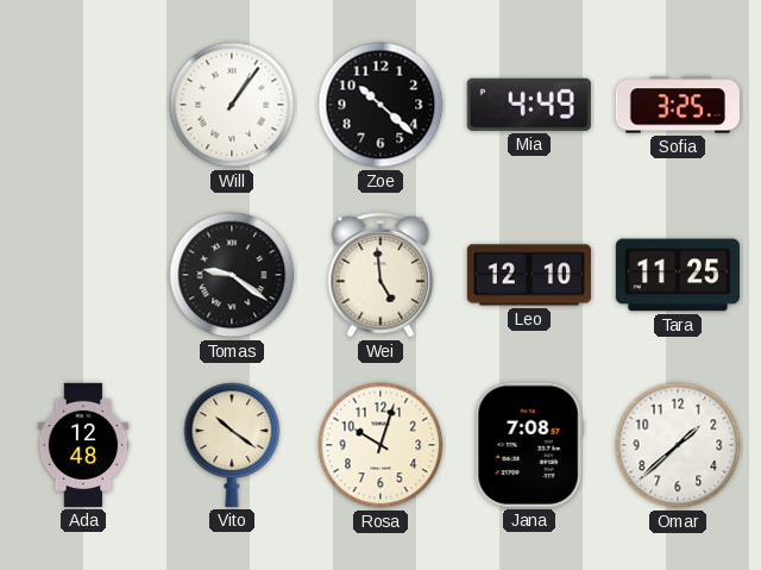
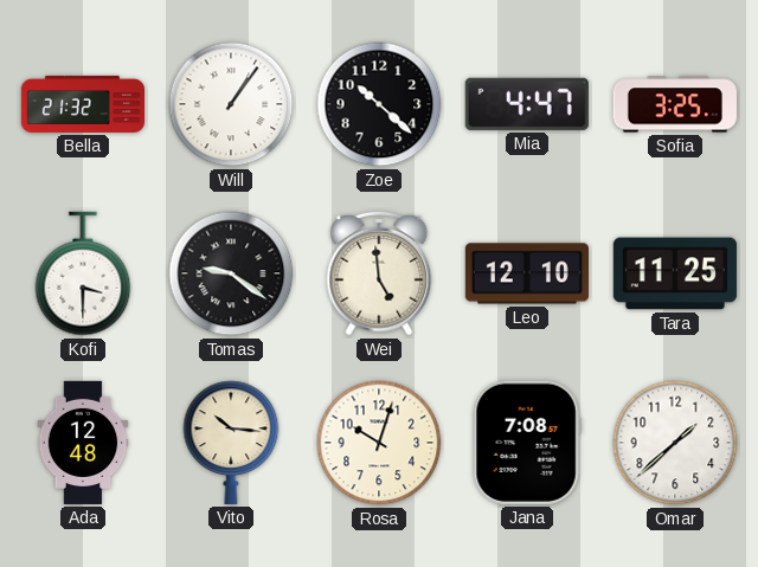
Bella: none -> 21:32
Mia: 4:49 -> 4:47
Kofi: none -> 3:30
Vito: 10:21 -> 10:16
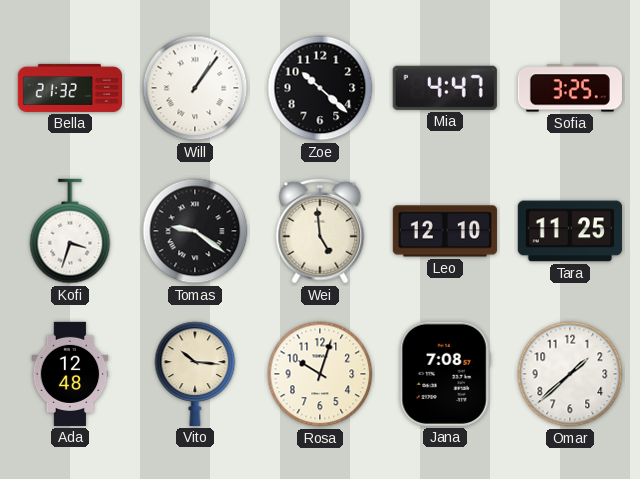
Kofi: 3:30 -> 3:33
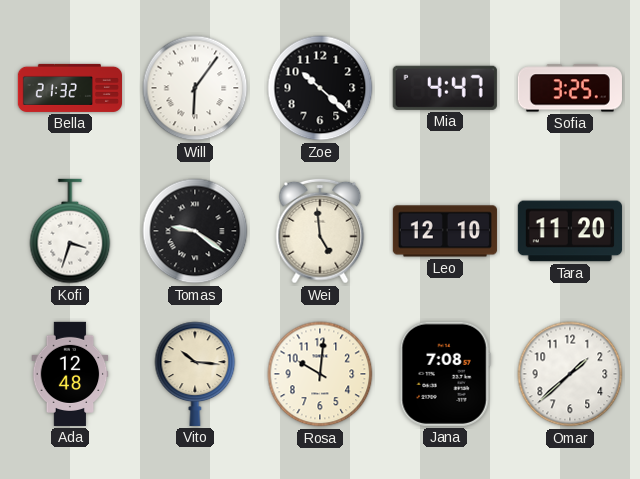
Will: 1:06 -> 6:06
Tara: 11:25 -> 11:20
Rosa: 10:03 -> 10:01
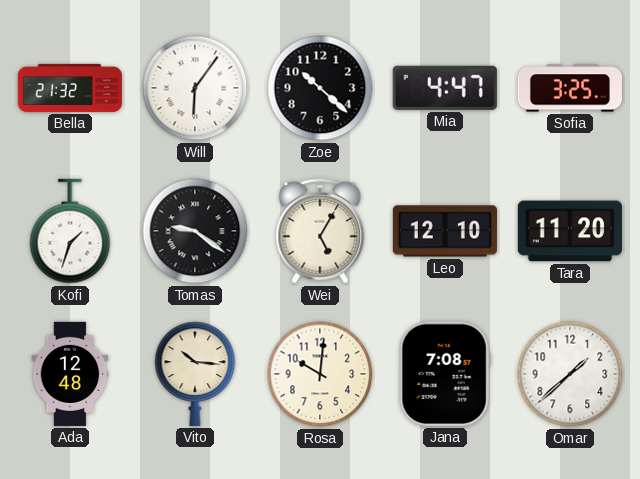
Kofi: 3:33 -> 1:33
Wei: 4:59 -> 5:05
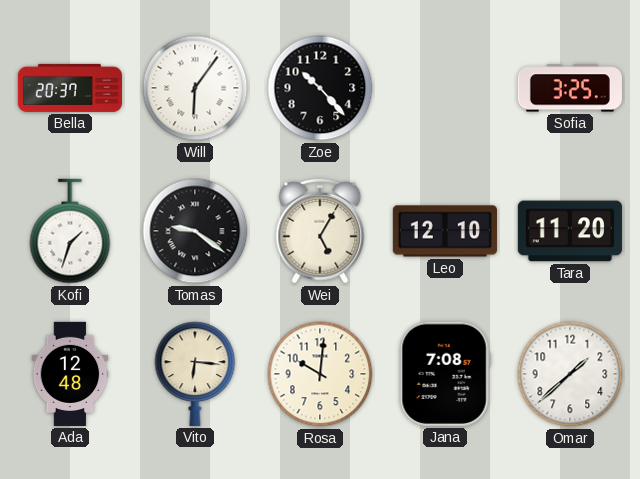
Bella: 21:32 -> 20:37
Zoe: 10:22 -> 10:23
Mia: 4:47 -> none
Vito: 10:16 -> 6:16
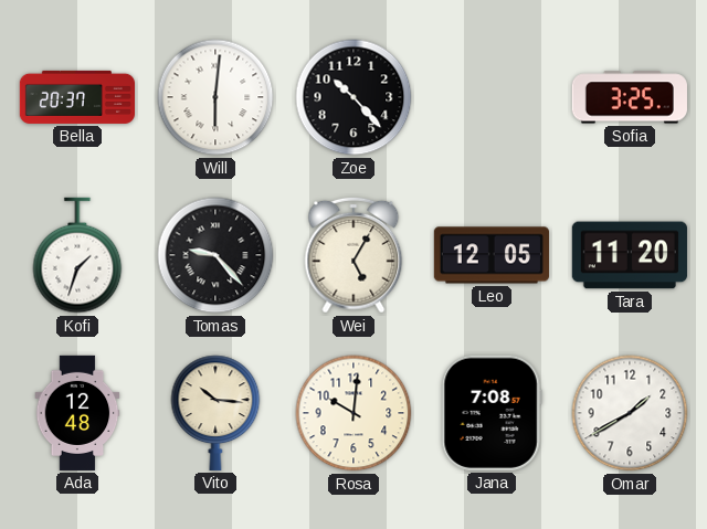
Will: 6:06 -> 6:01
Tomas: 9:21 -> 9:23
Leo: 12:10 -> 12:05
Vito: 6:16 -> 10:16
Omar: 1:38 -> 1:40
